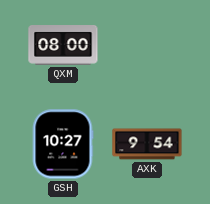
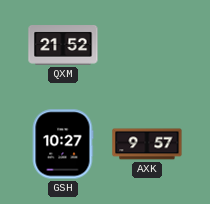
QXM: 08:00 -> 21:52
AXK: 9:54 -> 9:57
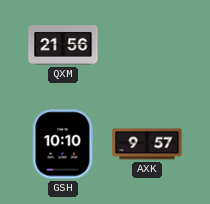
QXM: 21:52 -> 21:56
GSH: 10:27 -> 10:10
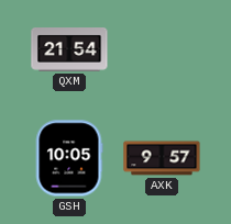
QXM: 21:56 -> 21:54
GSH: 10:10 -> 10:05
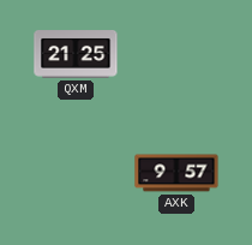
QXM: 21:54 -> 21:25
GSH: 10:05 -> none
